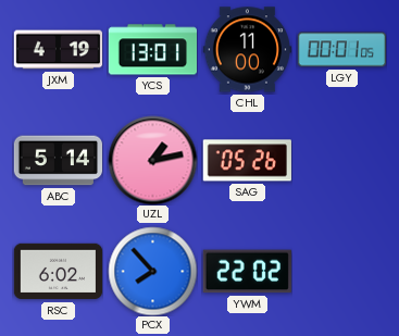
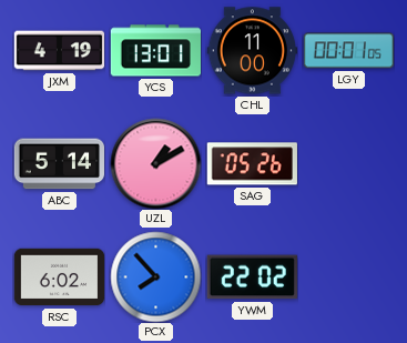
UZL: 1:13 -> 1:10
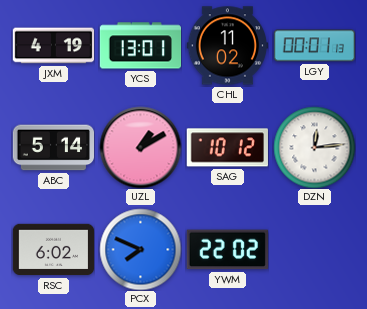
CHL: 11:00 -> 11:02
LGY: 00:01:05 -> 00:01:13
SAG: 05:26 -> 10:12
DZN: none -> 12:14
PCX: 7:53 -> 7:49
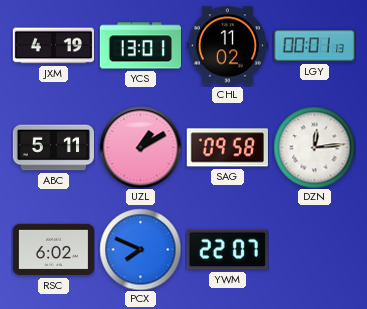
ABC: 5:14 -> 5:11
SAG: 10:12 -> 09:58
YWM: 22:02 -> 22:07
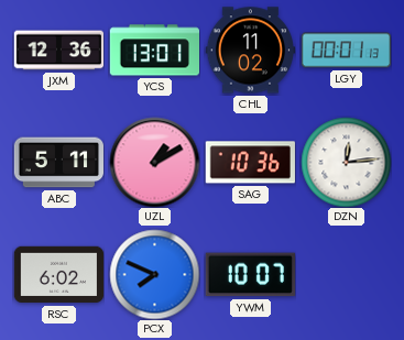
JXM: 4:19 -> 12:36
SAG: 09:58 -> 10:36
YWM: 22:07 -> 10:07
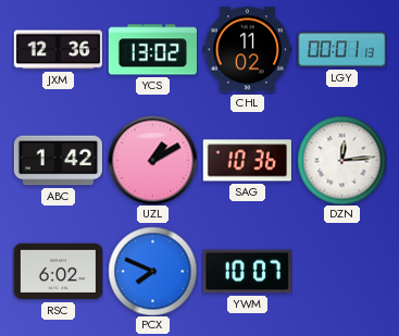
YCS: 13:01 -> 13:02
ABC: 5:11 -> 1:42
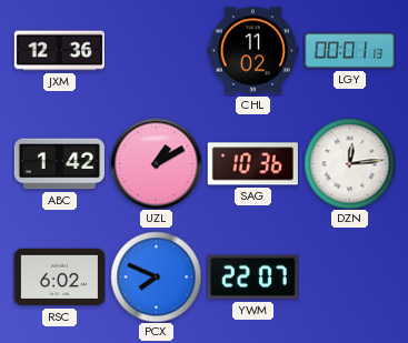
YCS: 13:02 -> none
YWM: 10:07 -> 22:07
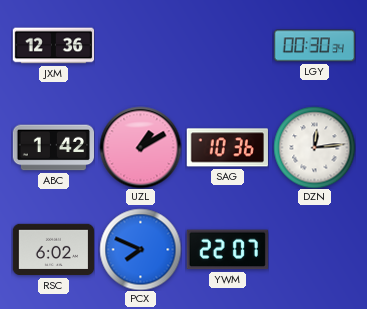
CHL: 11:02 -> none
LGY: 00:01 -> 00:30
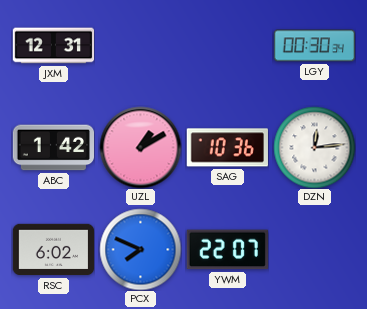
JXM: 12:36 -> 12:31
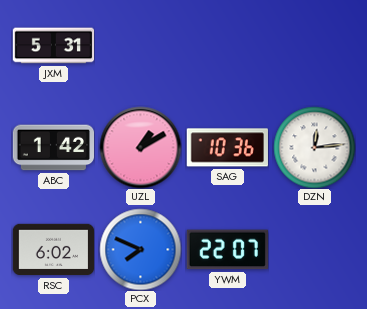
JXM: 12:31 -> 5:31
LGY: 00:30 -> none
